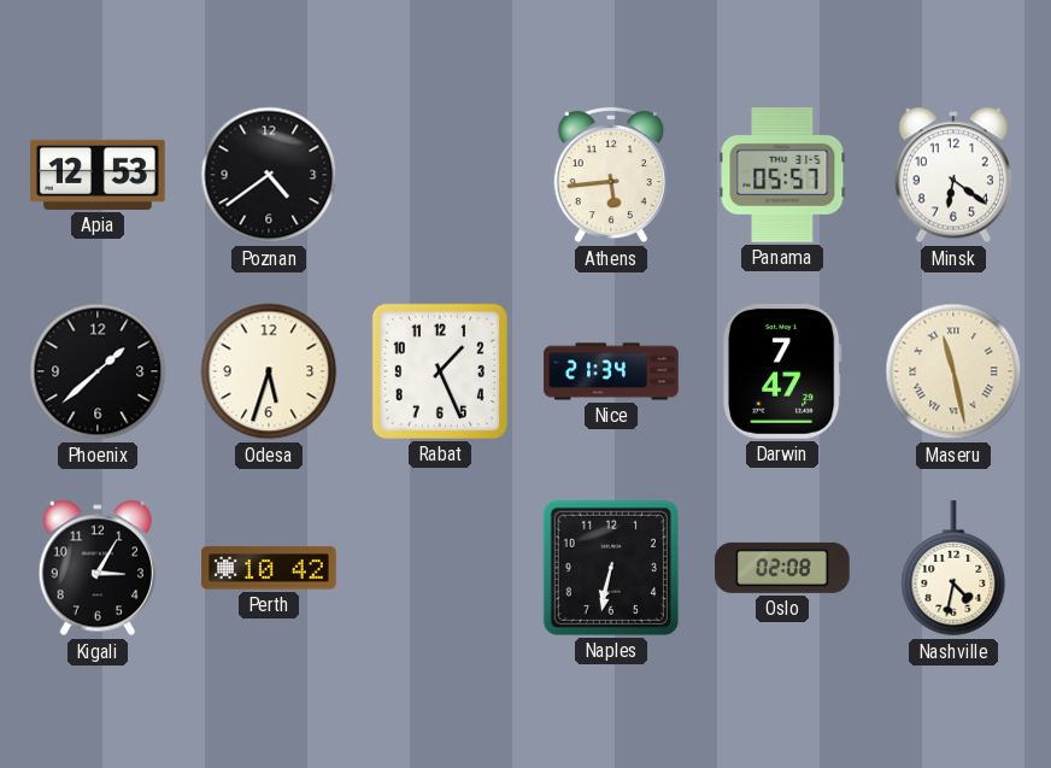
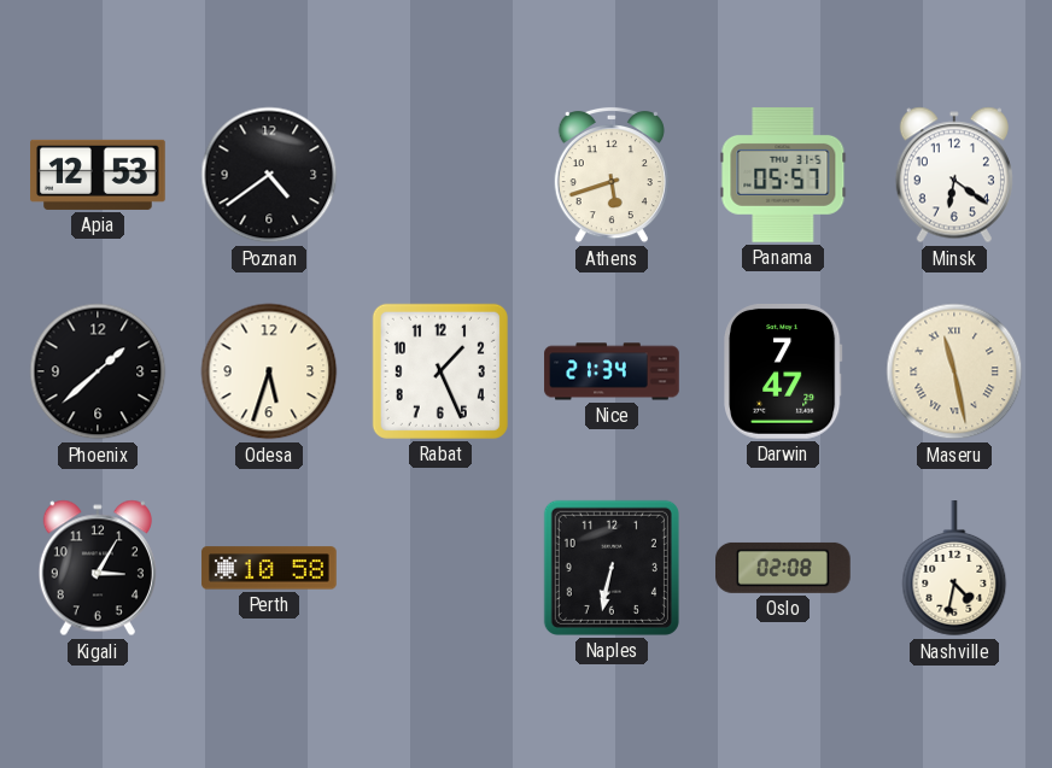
Athens: 5:44 -> 5:42
Perth: 10:42 -> 10:58
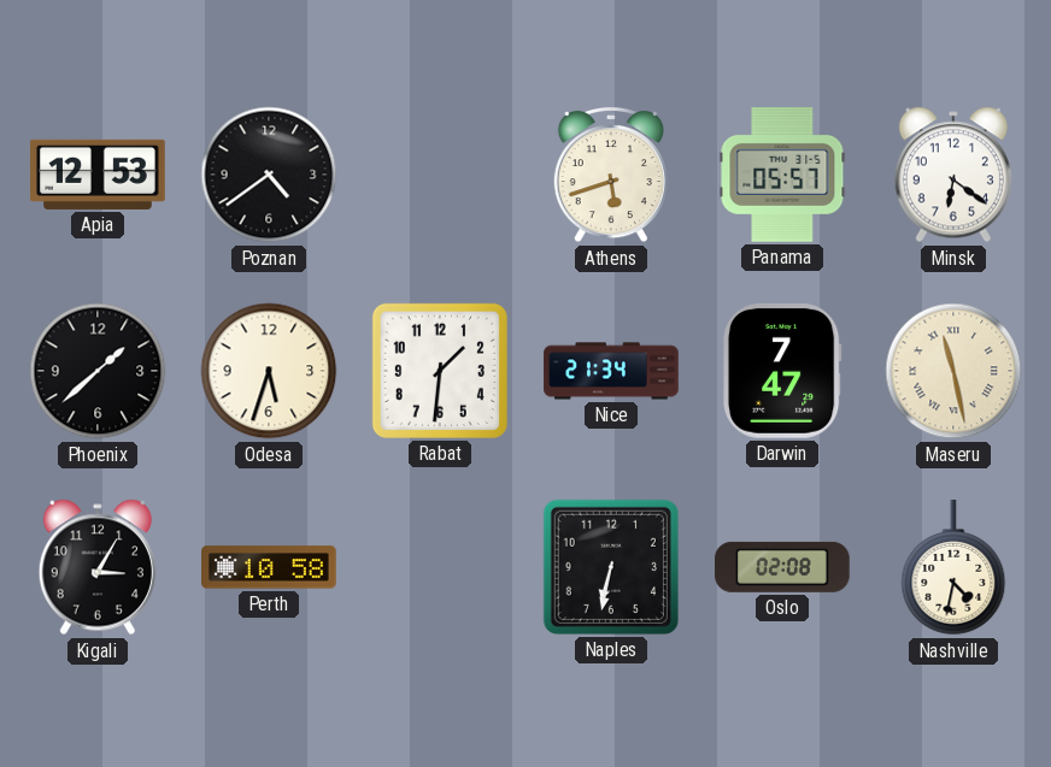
Rabat: 1:26 -> 1:31
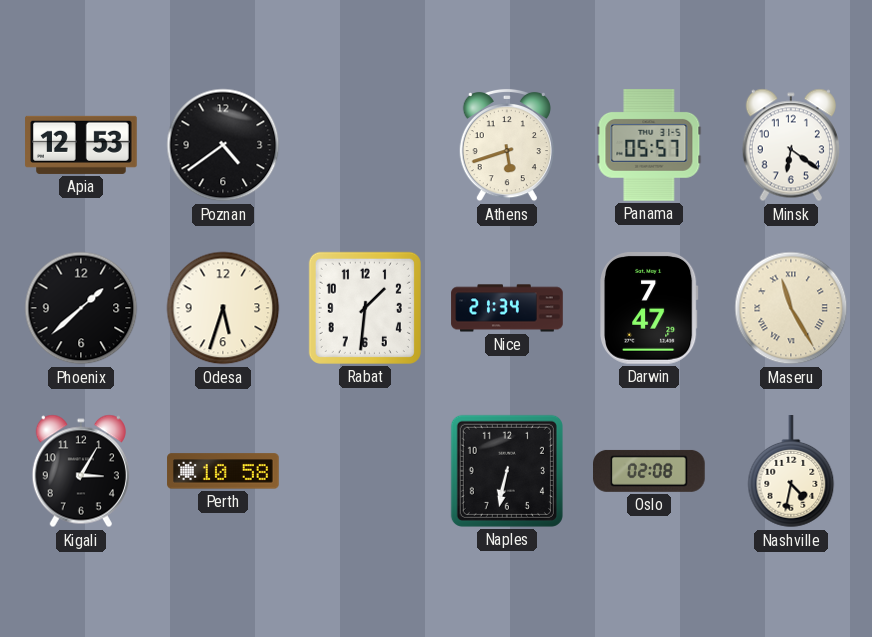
Maseru: 11:28 -> 11:25
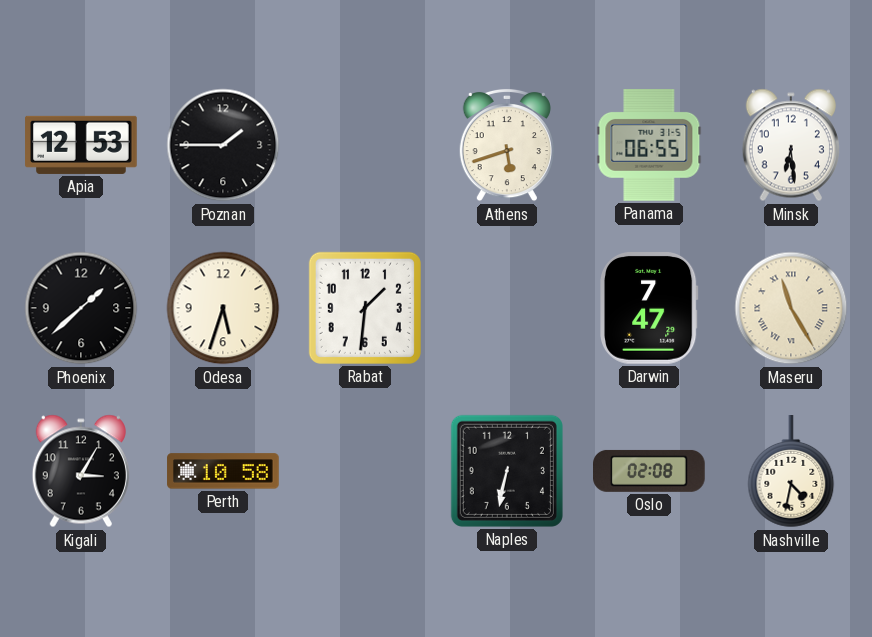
Poznan: 4:39 -> 1:45
Panama: 05:57 -> 06:55
Minsk: 6:21 -> 6:29
Nice: 21:34 -> none
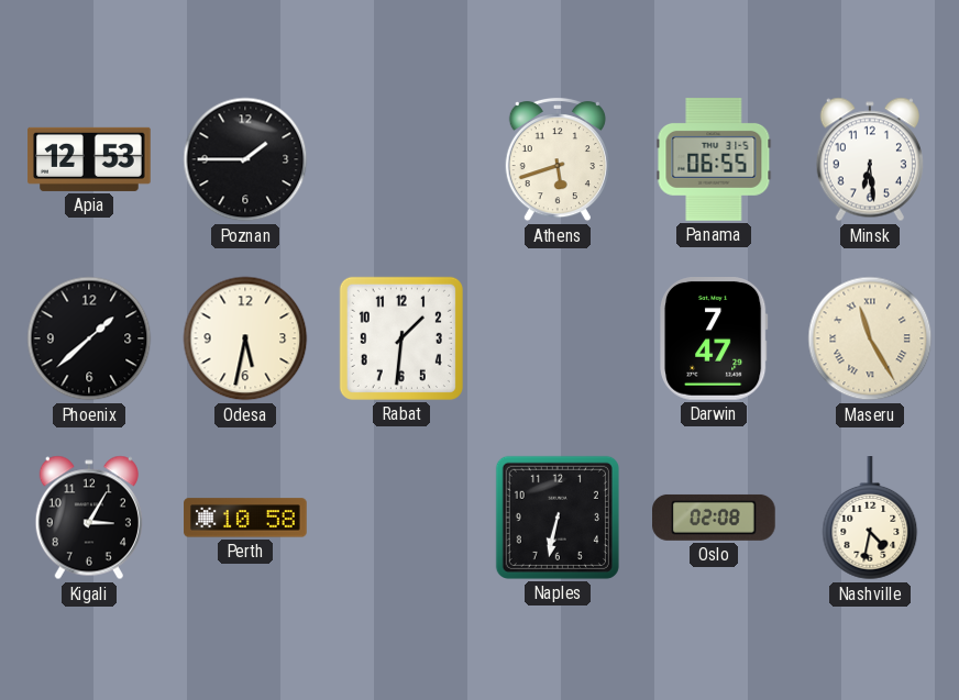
Odesa: 5:33 -> 5:32
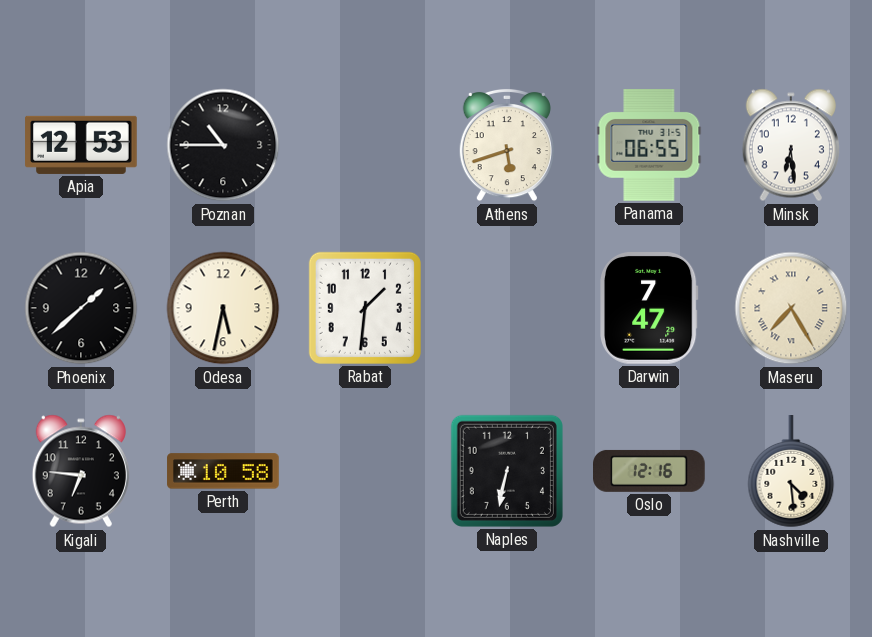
Poznan: 1:45 -> 10:45
Maseru: 11:25 -> 7:25
Kigali: 3:05 -> 6:46
Oslo: 02:08 -> 12:16
Nashville: 4:32 -> 4:29
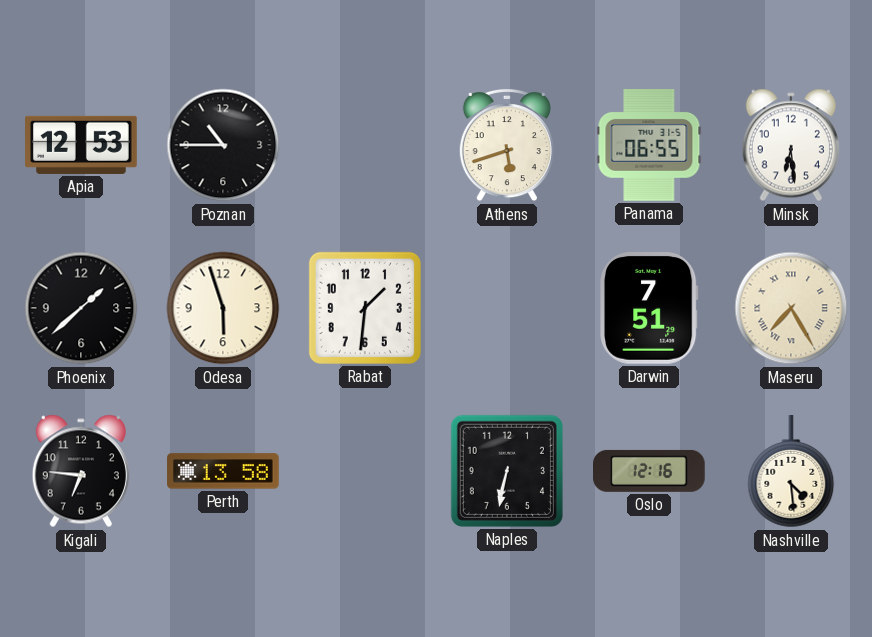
Odesa: 5:32 -> 5:57
Darwin: 7:47 -> 7:51
Perth: 10:58 -> 13:58
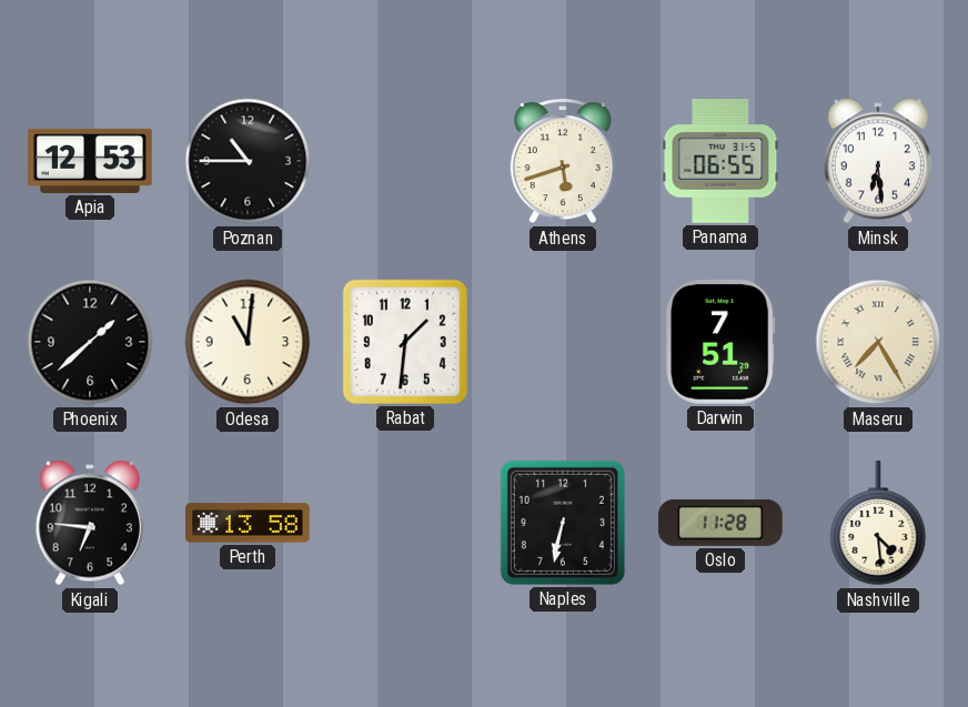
Odesa: 5:57 -> 11:01
Oslo: 12:16 -> 11:28
